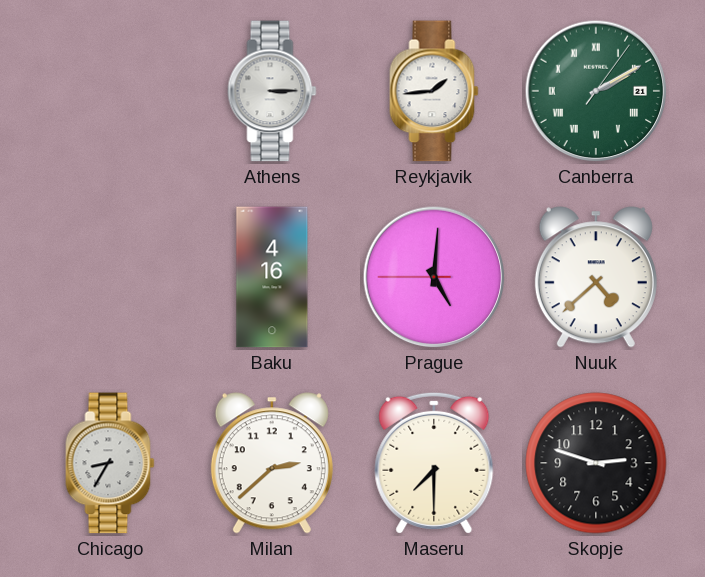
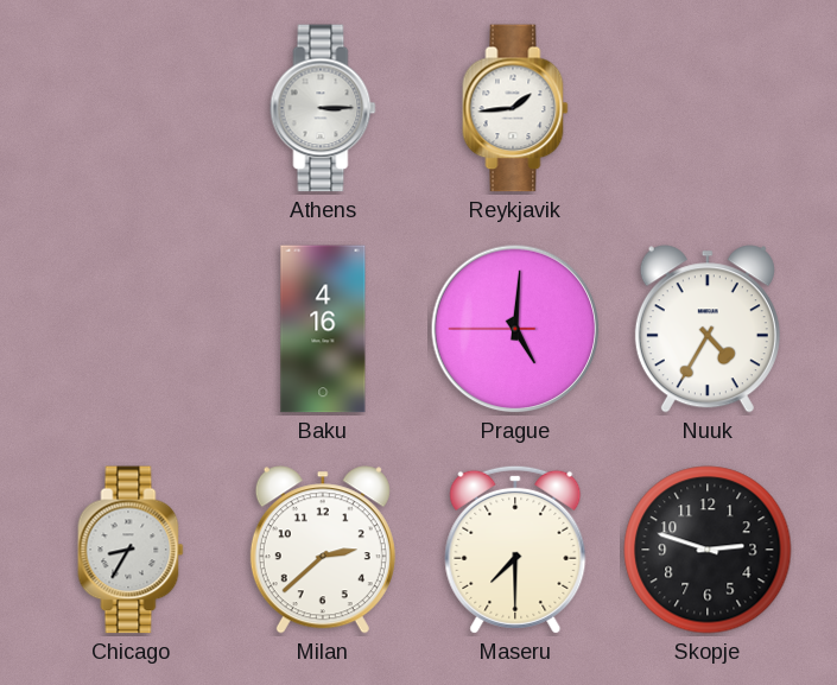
Canberra: 2:10 -> none
Nuuk: 4:38 -> 4:35
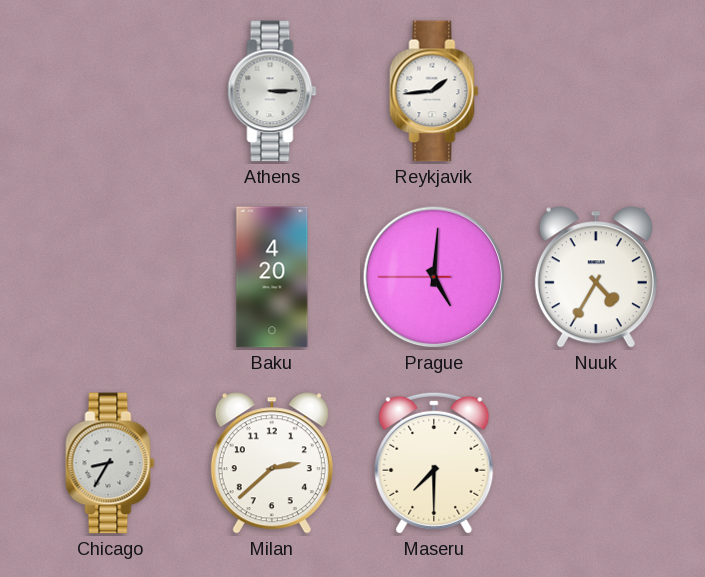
Baku: 4:16 -> 4:20
Skopje: 2:48 -> none
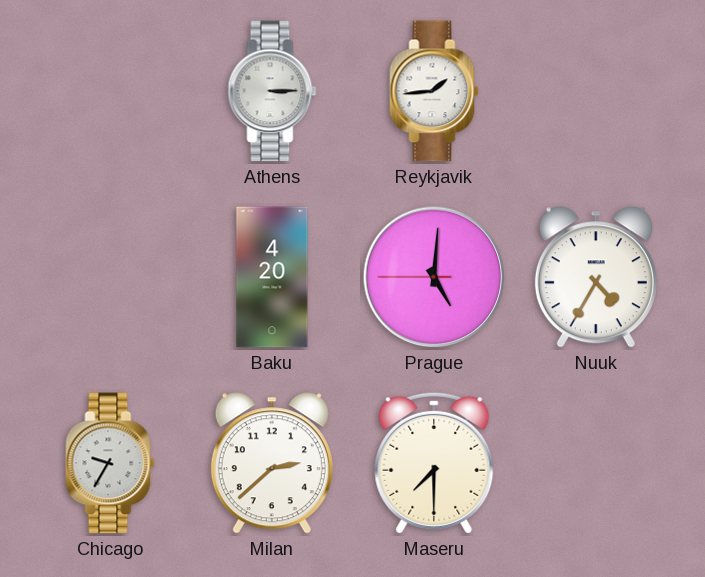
Chicago: 8:35 -> 9:35
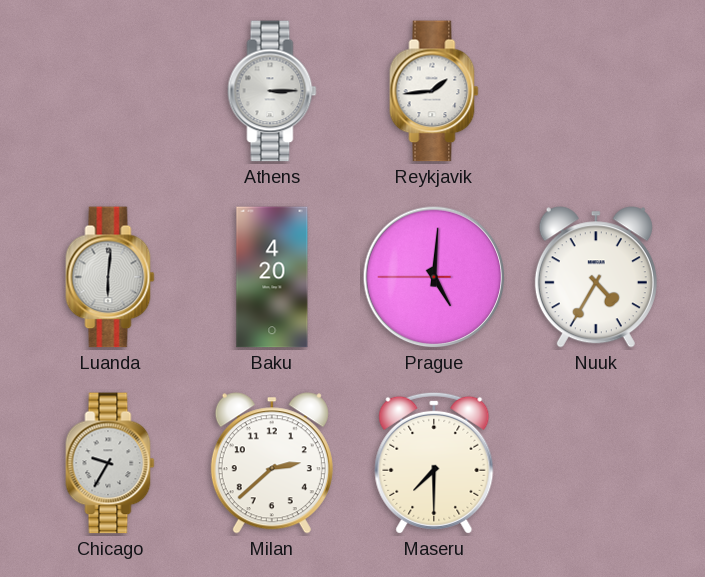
Luanda: none -> 6:01
